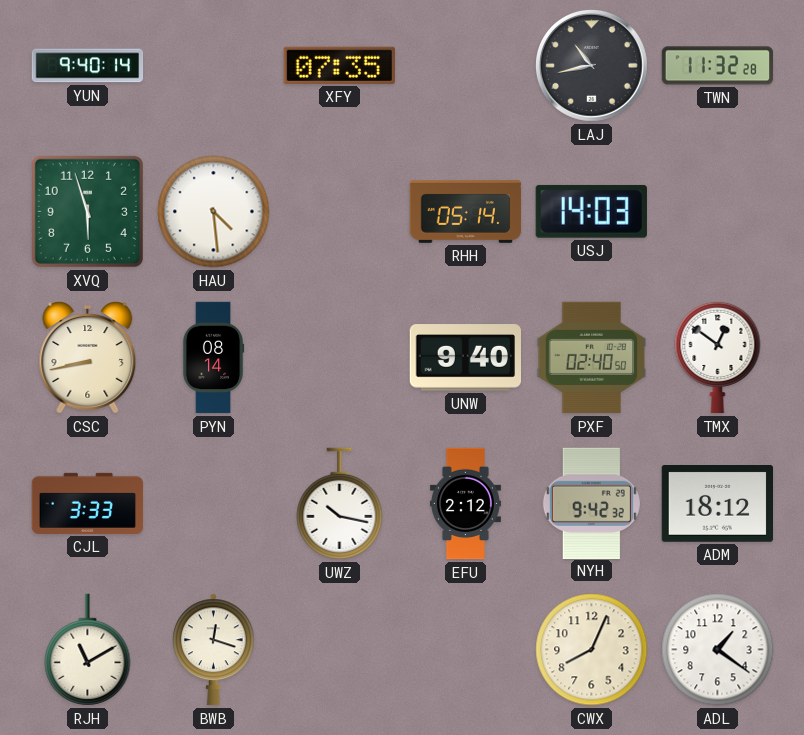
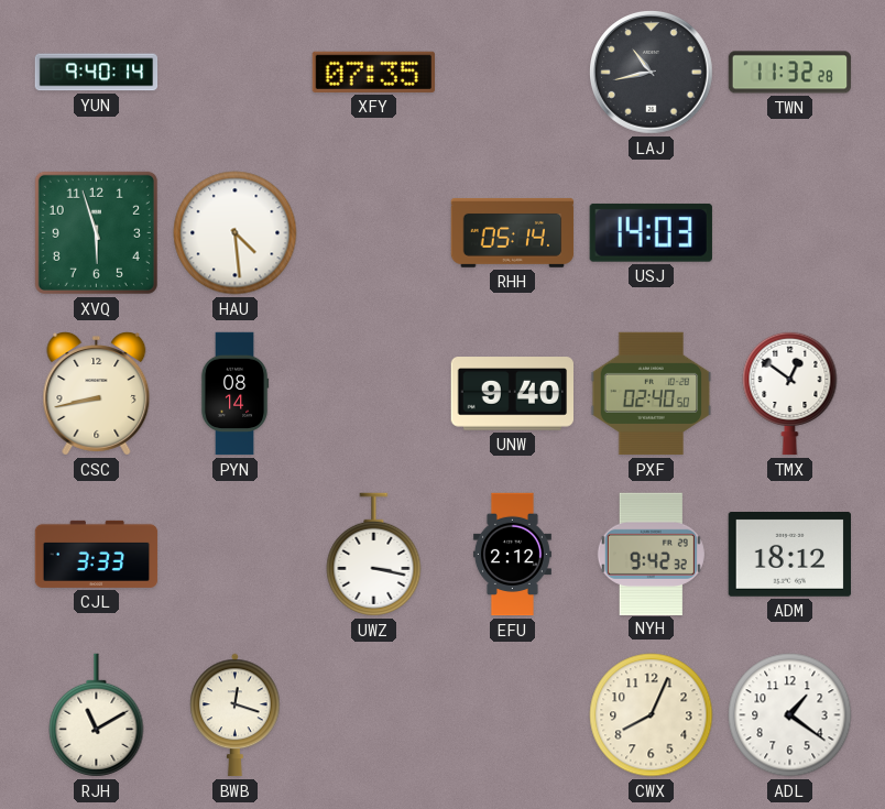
UWZ: 10:17 -> 3:17
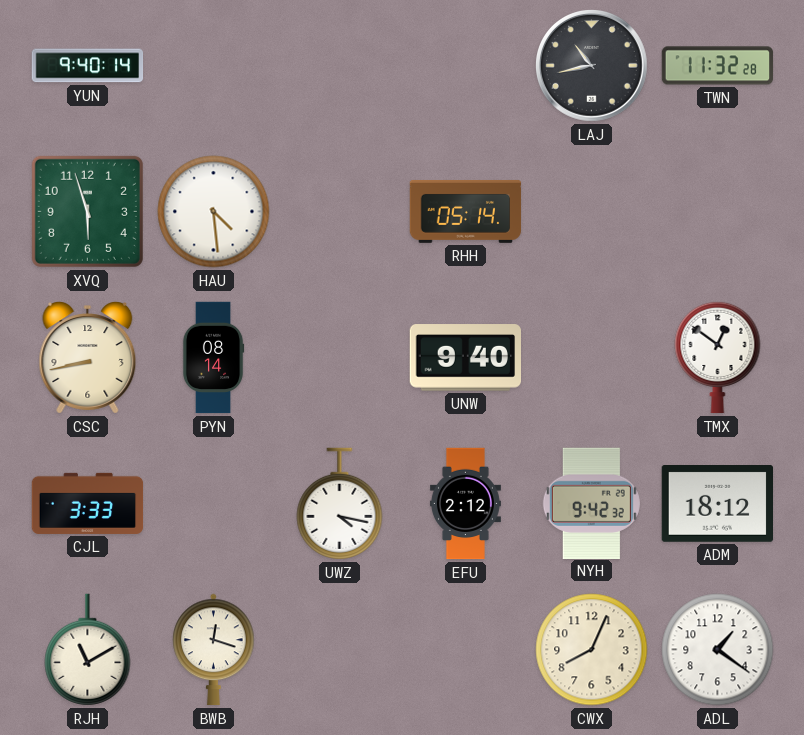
XFY: 07:35 -> none
USJ: 14:03 -> none
PXF: 02:40 -> none
UWZ: 3:17 -> 4:17
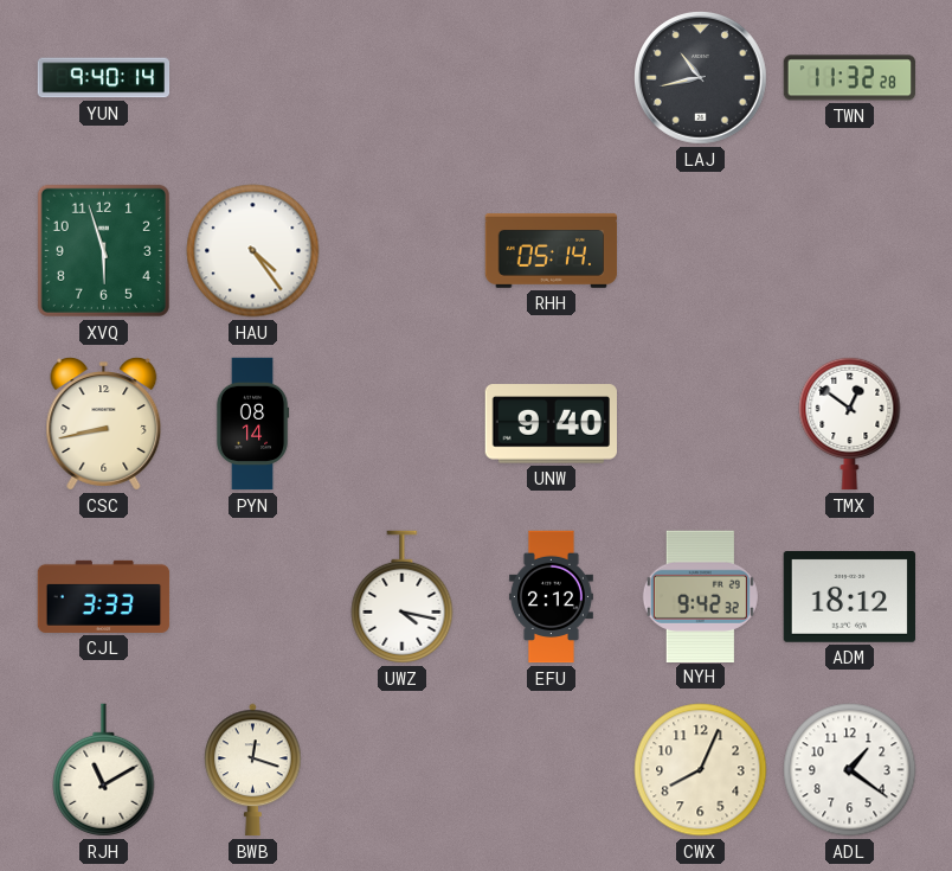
HAU: 4:29 -> 4:24
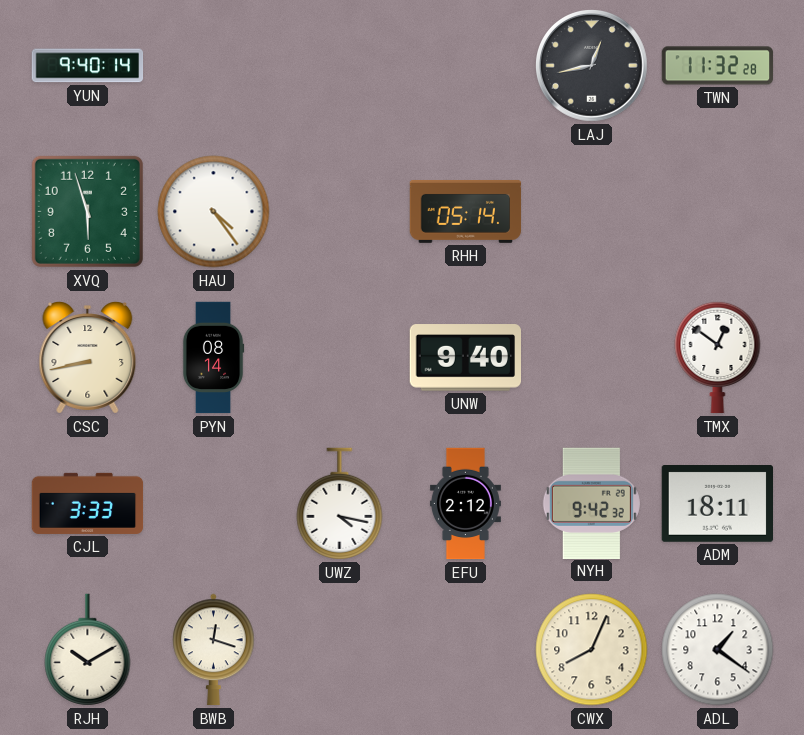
LAJ: 10:43 -> 12:43
ADM: 18:12 -> 18:11
RJH: 11:10 -> 10:10
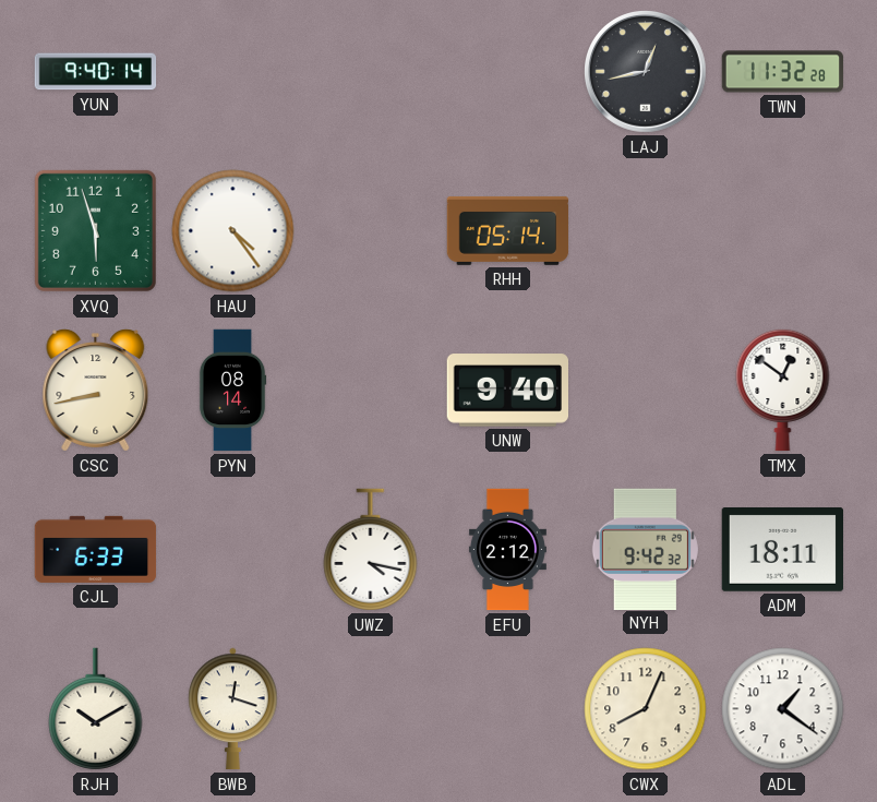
CJL: 3:33 -> 6:33
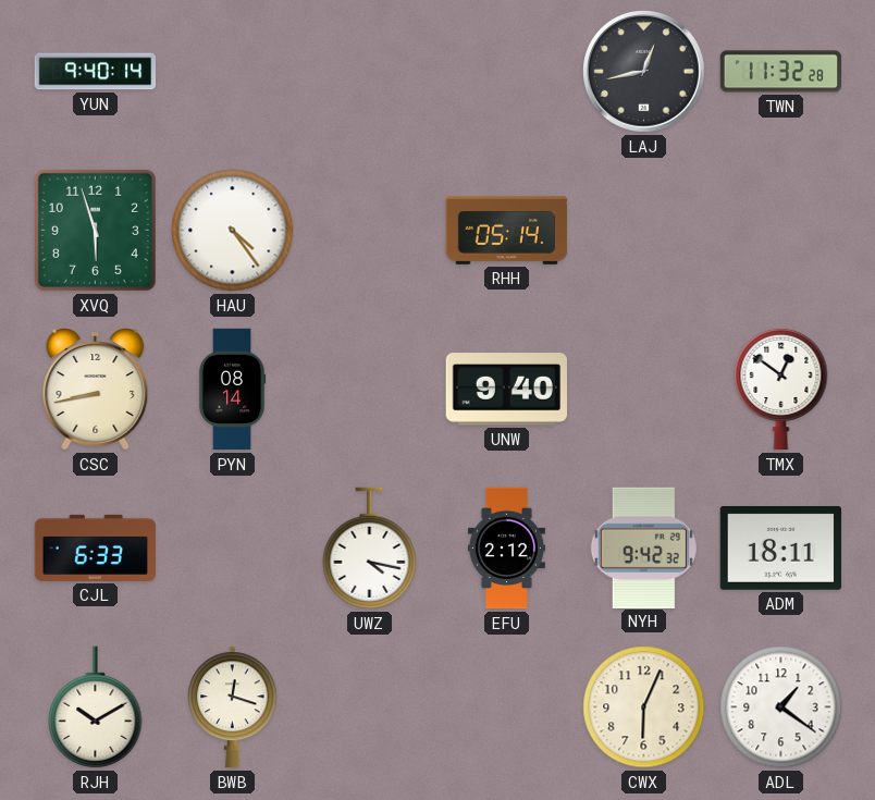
CWX: 8:04 -> 6:04
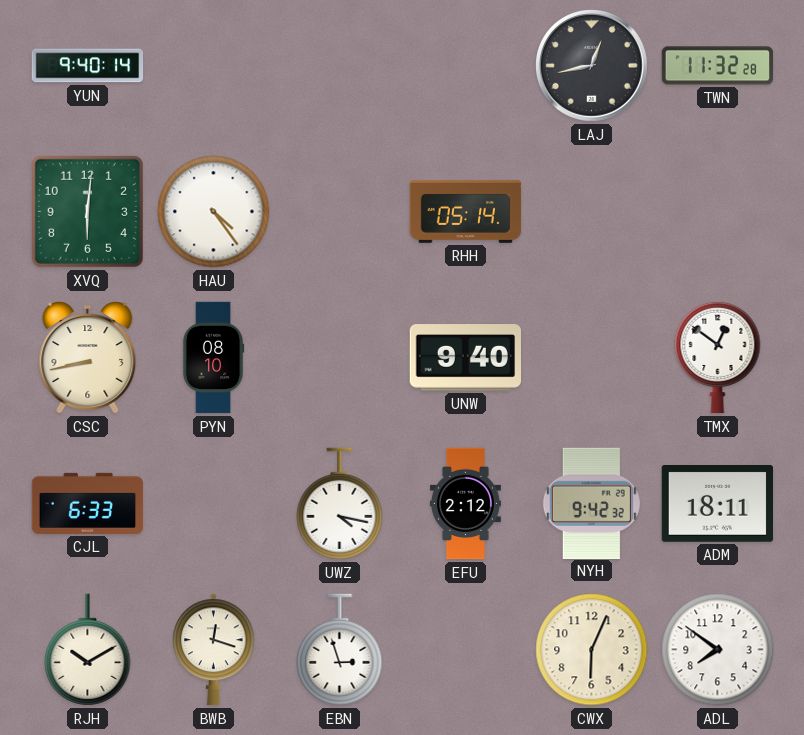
XVQ: 5:57 -> 6:01
PYN: 08:14 -> 08:10
EBN: none -> 2:57
ADL: 1:21 -> 7:51
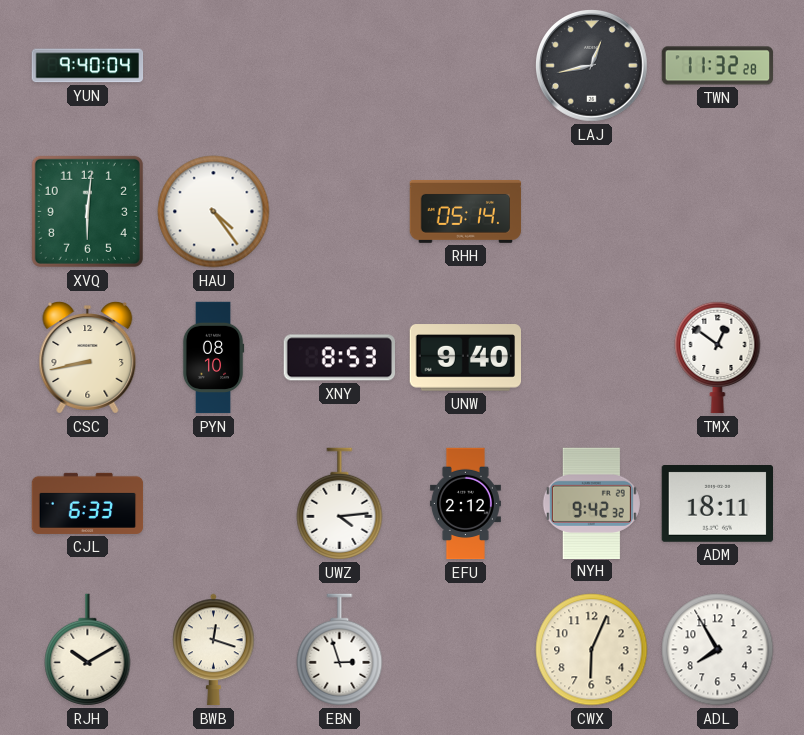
YUN: 9:40:14 -> 9:40:04
XNY: none -> 8:53
UWZ: 4:17 -> 4:14
ADL: 7:51 -> 7:55
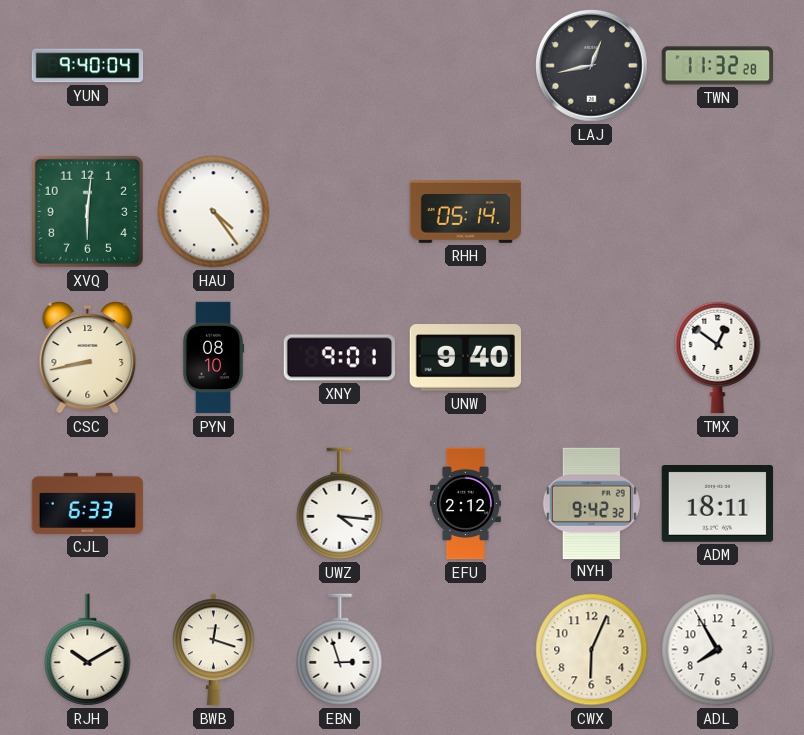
XNY: 8:53 -> 9:01
UWZ: 4:14 -> 4:16
